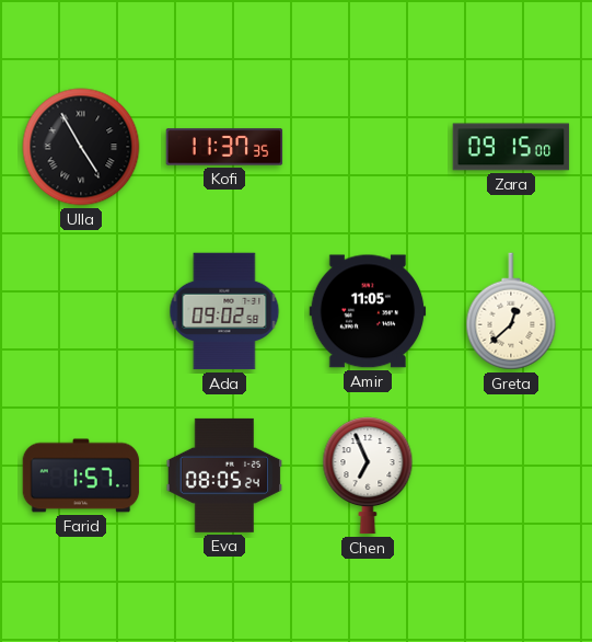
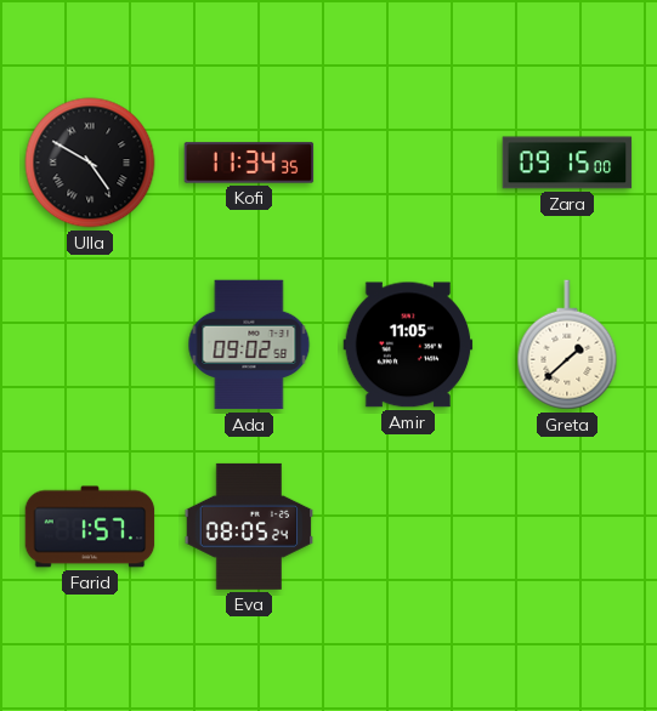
Ulla: 4:55 -> 4:50
Kofi: 11:37 -> 11:34
Greta: 12:38 -> 1:38
Chen: 6:56 -> none
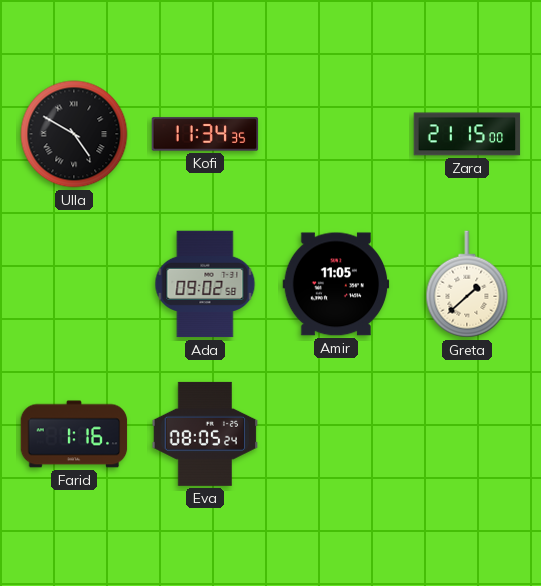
Zara: 09:15 -> 21:15
Farid: 1:57 -> 1:16
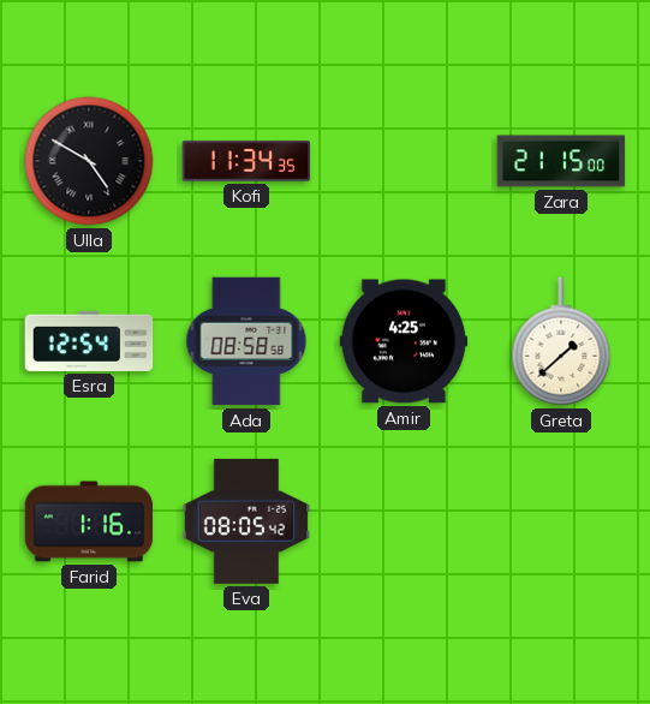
Esra: none -> 12:54
Ada: 09:02 -> 08:58
Amir: 11:05 -> 4:25
Eva: 08:05:24 -> 08:05:42
